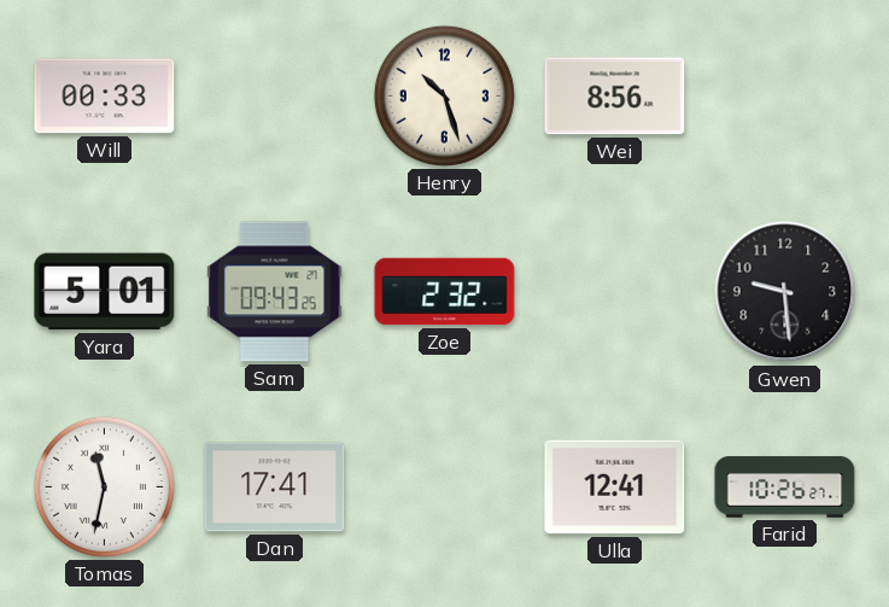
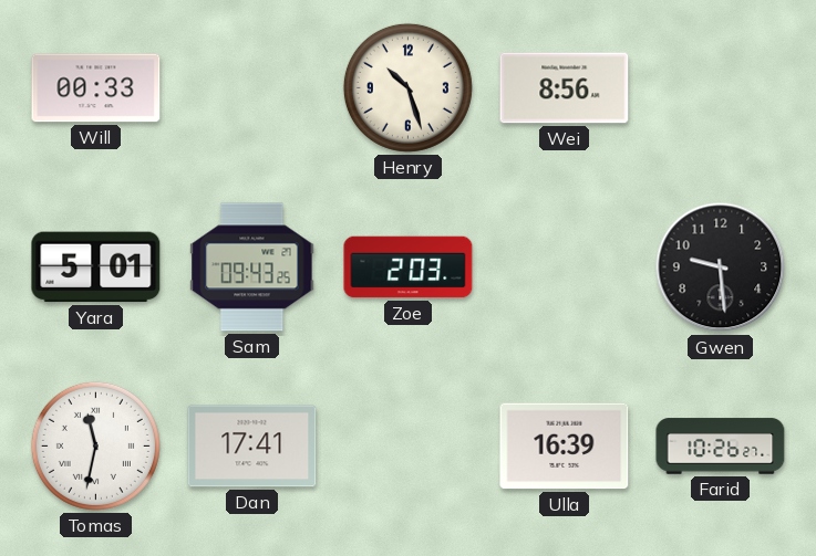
Zoe: 2:32 -> 2:03
Ulla: 12:41 -> 16:39
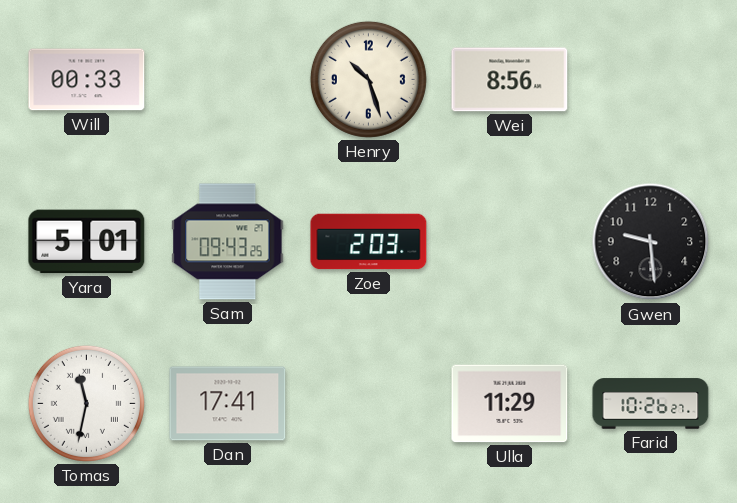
Ulla: 16:39 -> 11:29
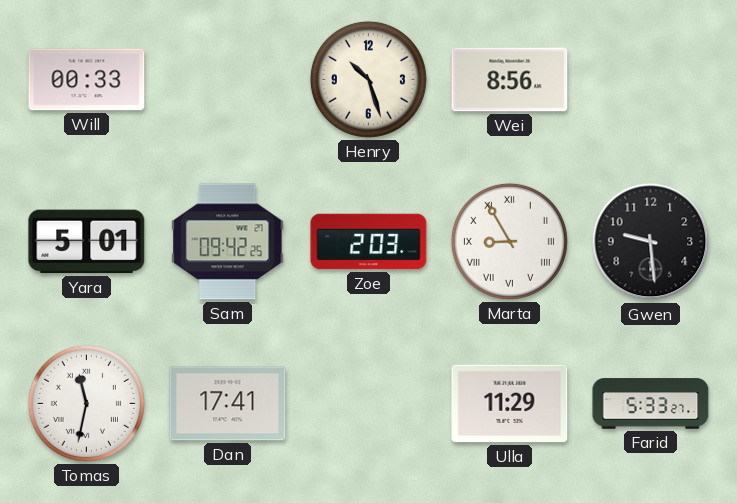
Sam: 09:43 -> 09:42
Marta: none -> 8:55
Farid: 10:26 -> 5:33
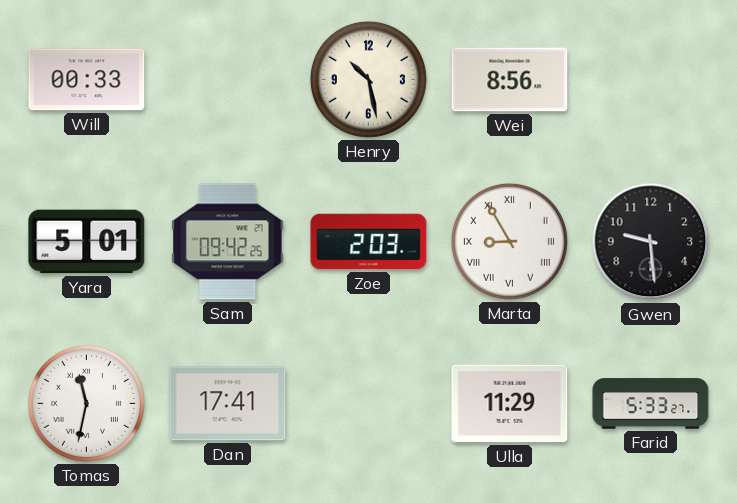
Henry: 10:27 -> 10:28
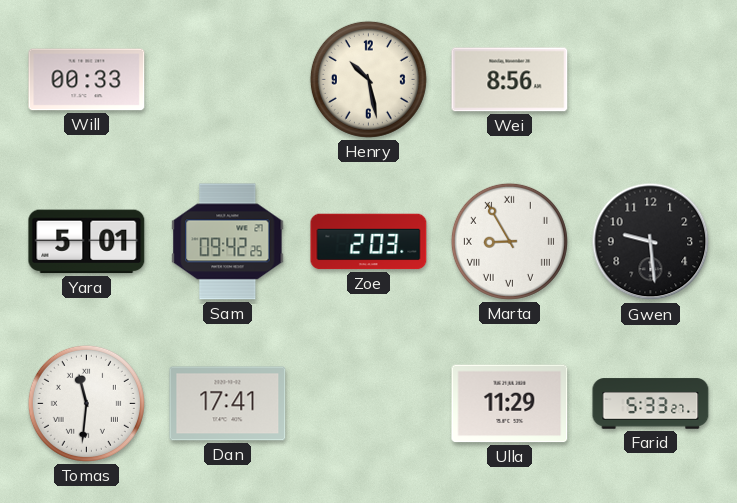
Tomas: 11:32 -> 11:31
